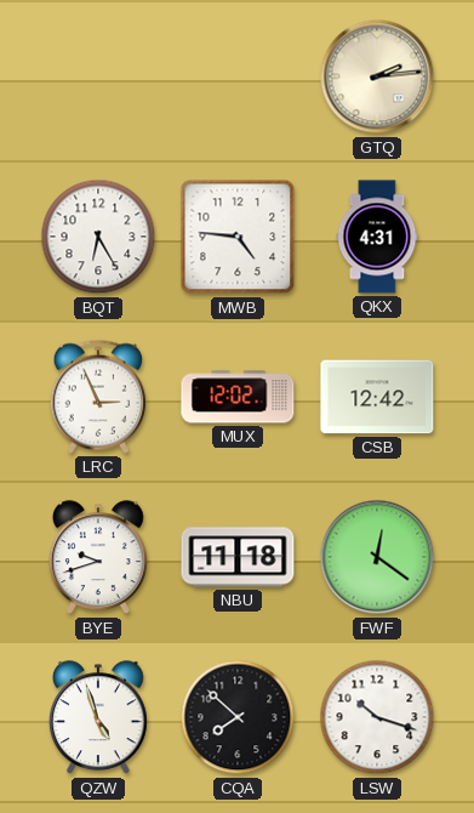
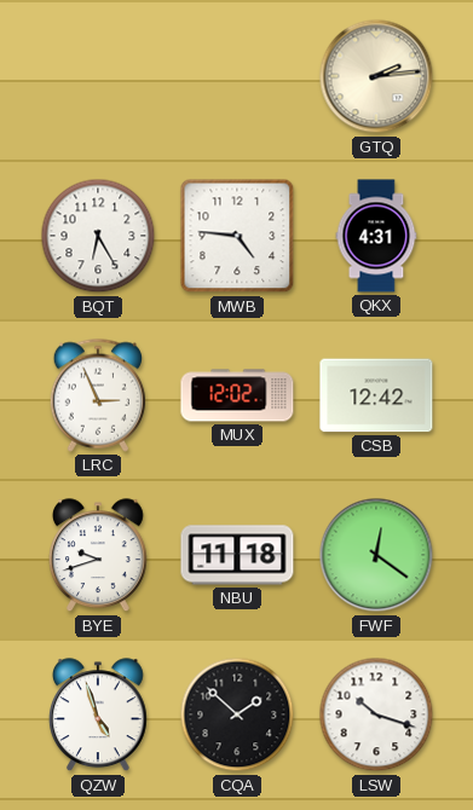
CQA: 7:52 -> 1:52
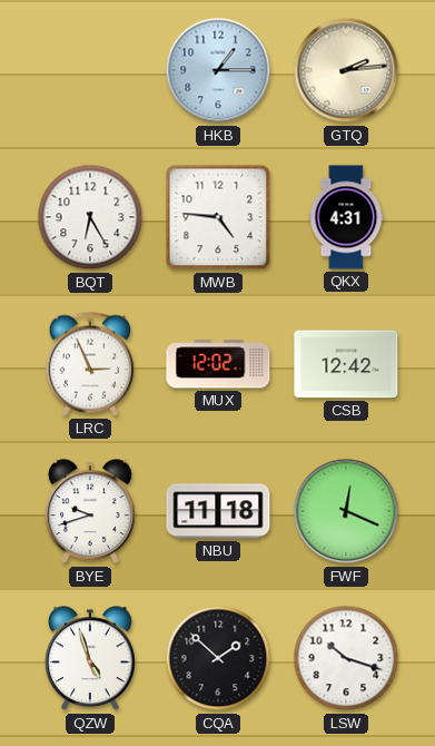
HKB: none -> 1:15
FWF: 12:21 -> 12:19
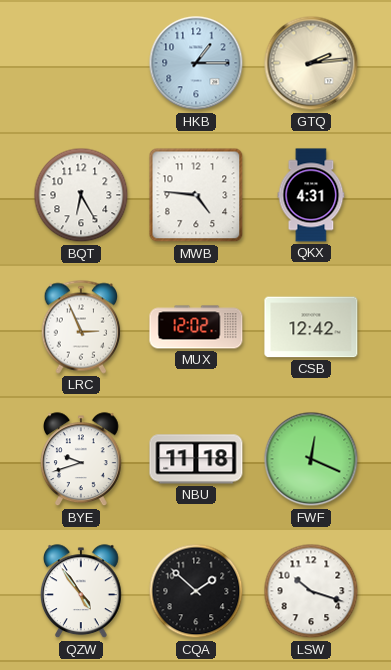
QZW: 4:57 -> 4:54
